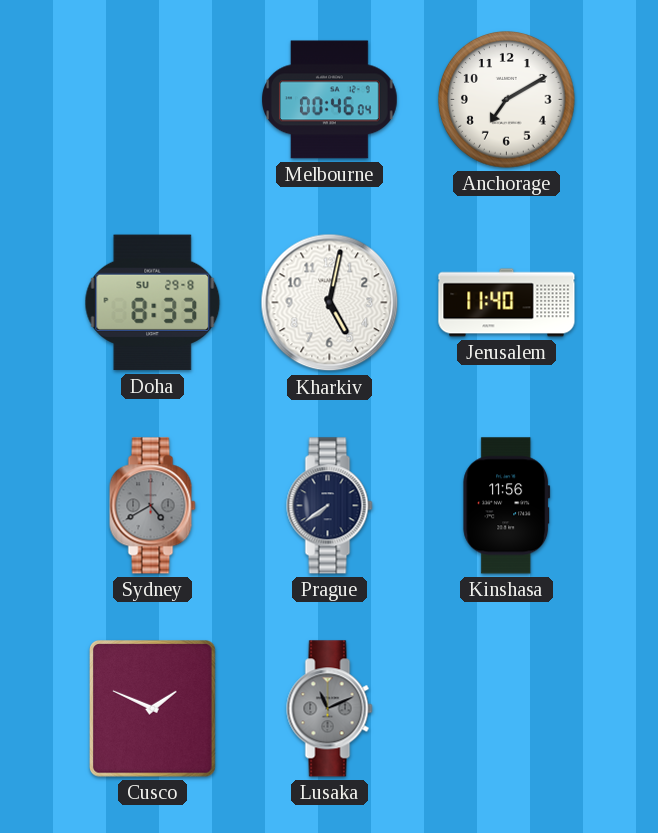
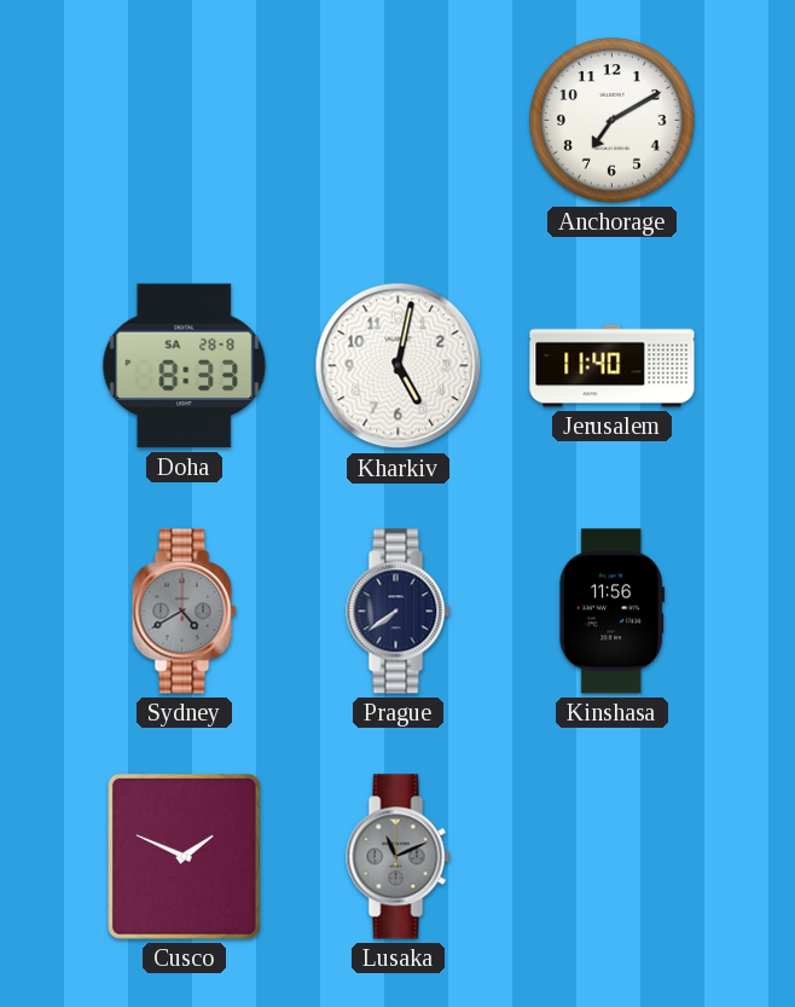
Melbourne: 00:46 -> none
Doha date: SU 29-8 -> SA 28-8
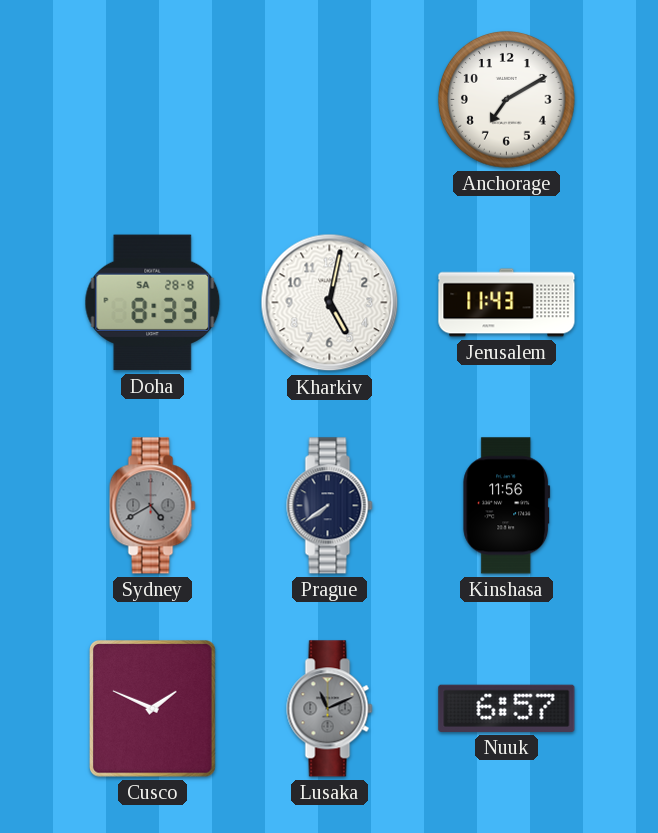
Jerusalem: 11:40 -> 11:43
Nuuk: none -> 6:57
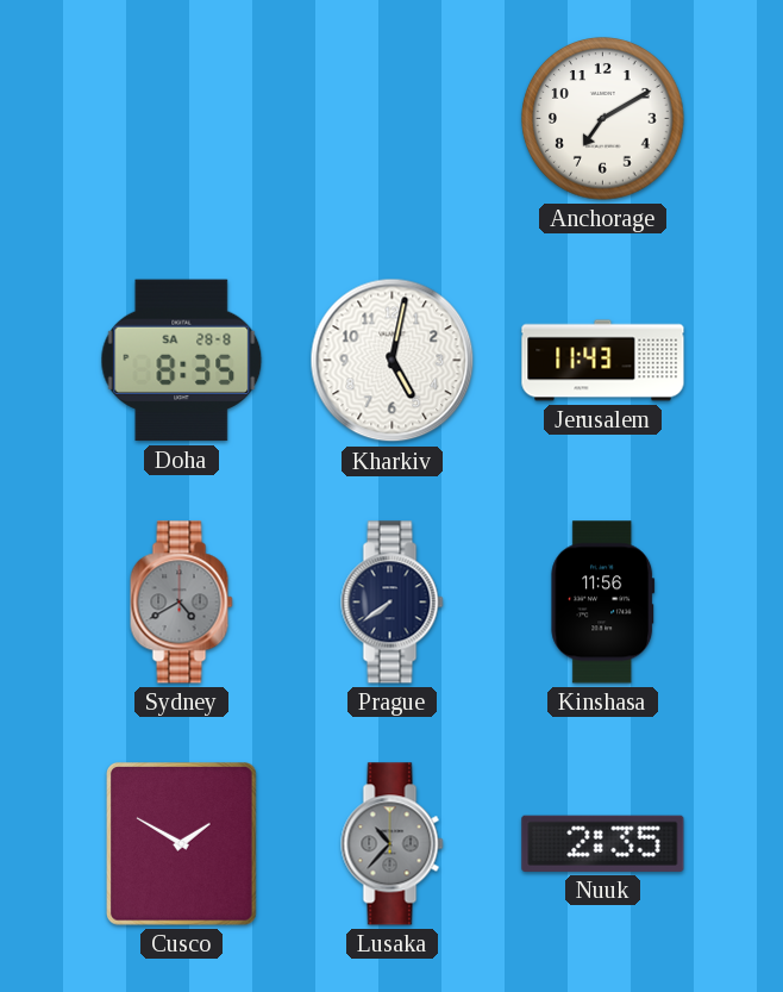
Doha: 8:33 -> 8:35
Cusco: 1:49 -> 1:50
Lusaka: 11:11 -> 10:37
Nuuk: 6:57 -> 2:35
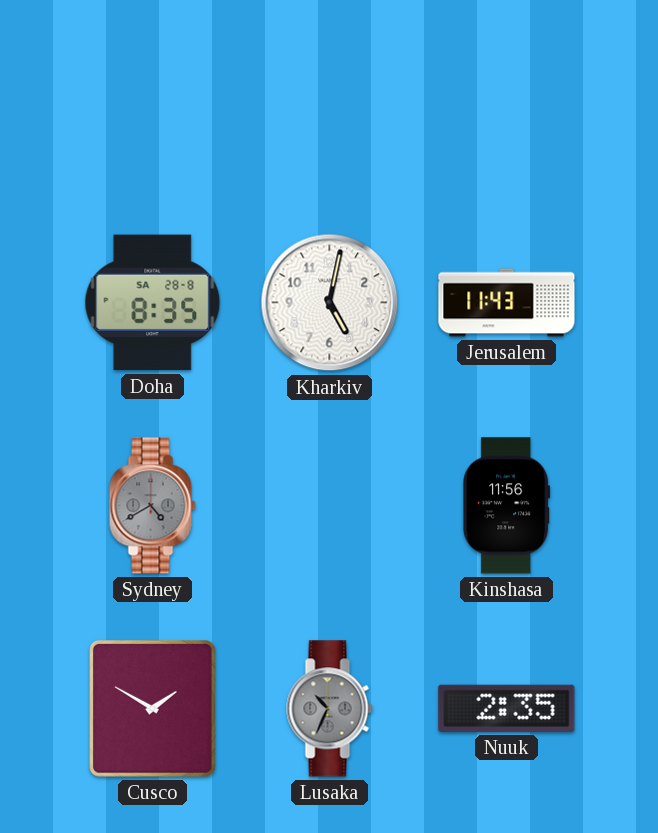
Anchorage: 7:10 -> none
Prague: 7:39 -> none
Lusaka: 10:37 -> 10:34
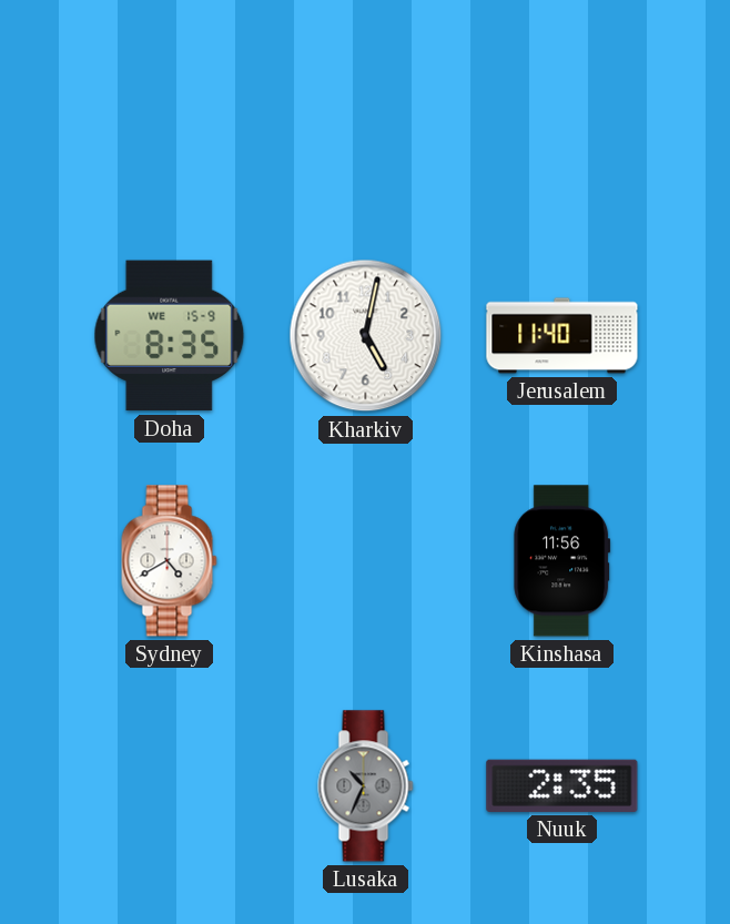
Doha date: SA 28-8 -> WE 15-9
Jerusalem: 11:43 -> 11:40
Sydney dial: grey -> white
Cusco: 1:50 -> none
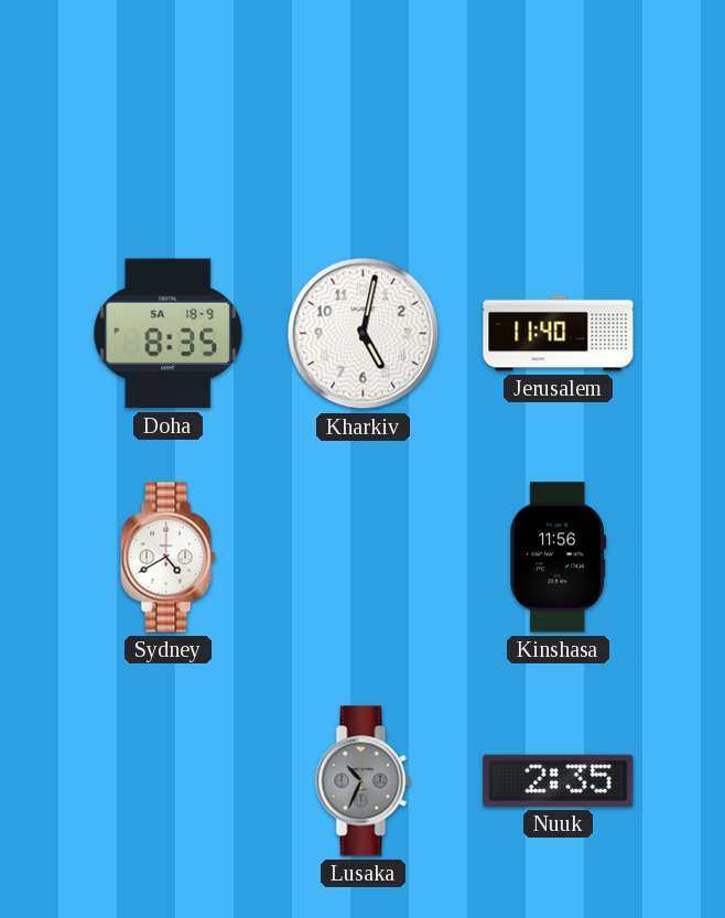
Doha date: WE 15-9 -> SA 18-9
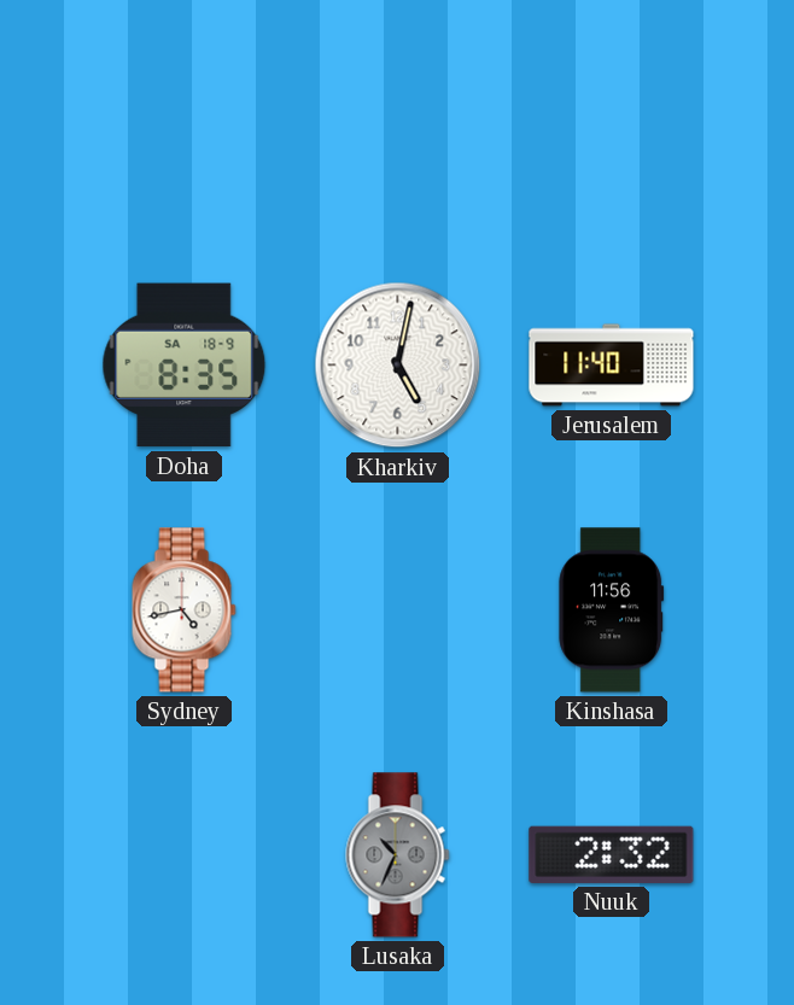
Sydney: 4:40 -> 4:43
Nuuk: 2:35 -> 2:32
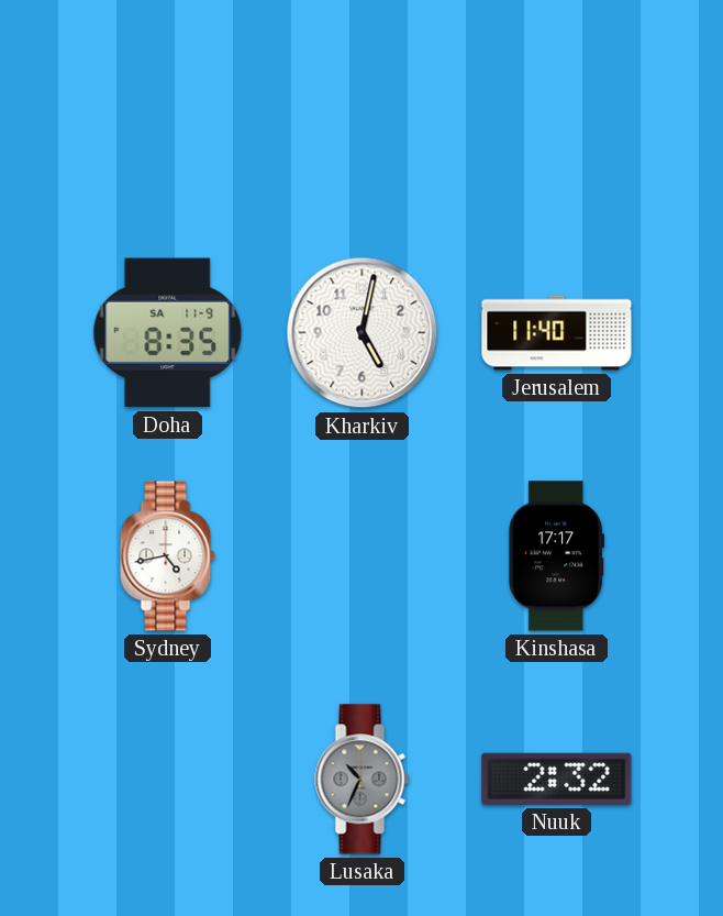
Doha date: SA 18-9 -> SA 11-9
Kinshasa: 11:56 -> 17:17
